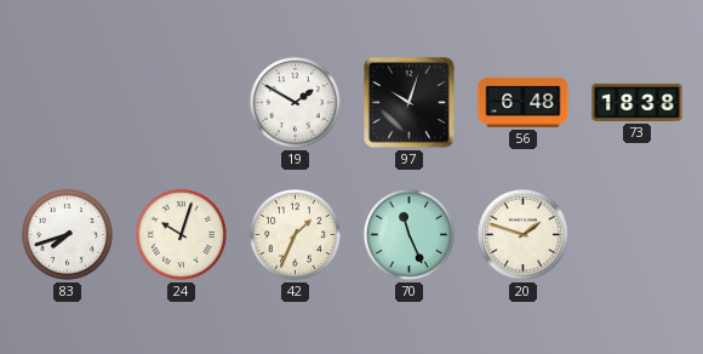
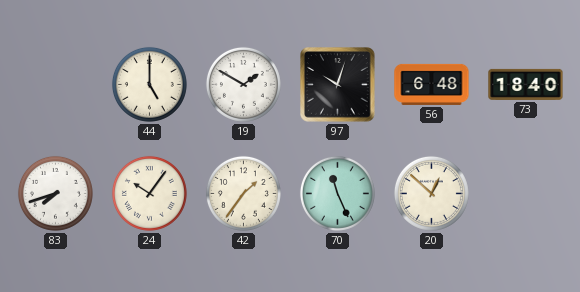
44: none -> 5:00
73: 18:38 -> 18:40
24: 10:03 -> 10:06
42: 1:34 -> 1:36
20: 1:48 -> 12:52
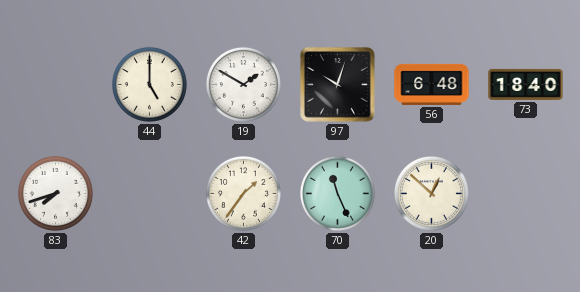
24: 10:06 -> none
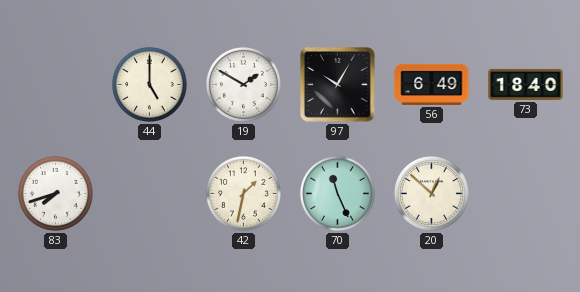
97: 10:03 -> 10:05
56: 6:48 -> 6:49
42: 1:36 -> 1:32
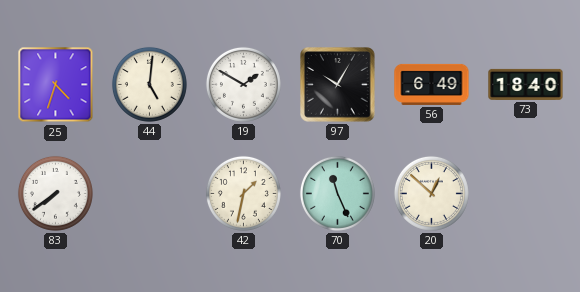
25: none -> 4:33
44: 5:00 -> 5:01
83: 7:42 -> 7:39
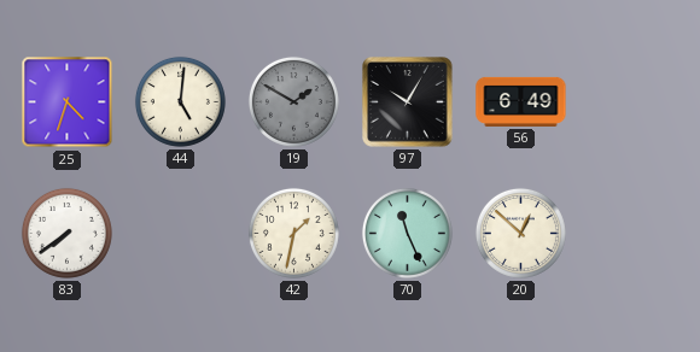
19 dial: white -> grey
73: 18:40 -> none
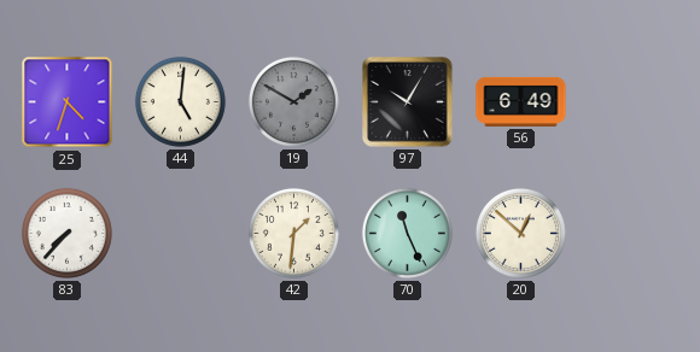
83: 7:39 -> 7:37
42: 1:32 -> 1:31
